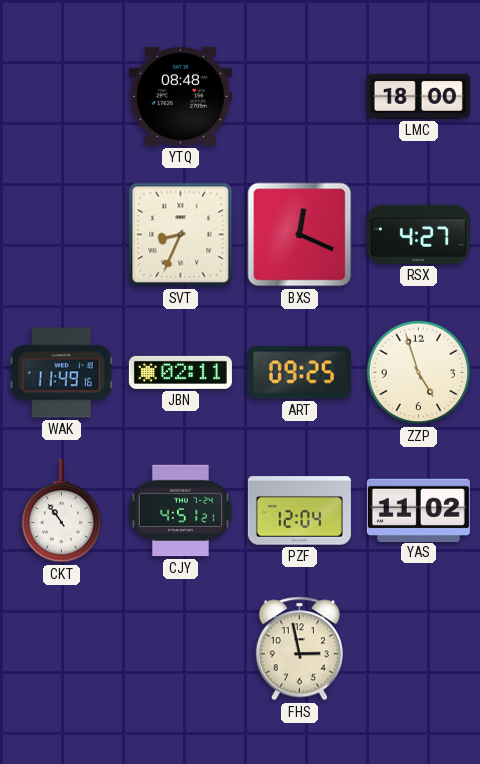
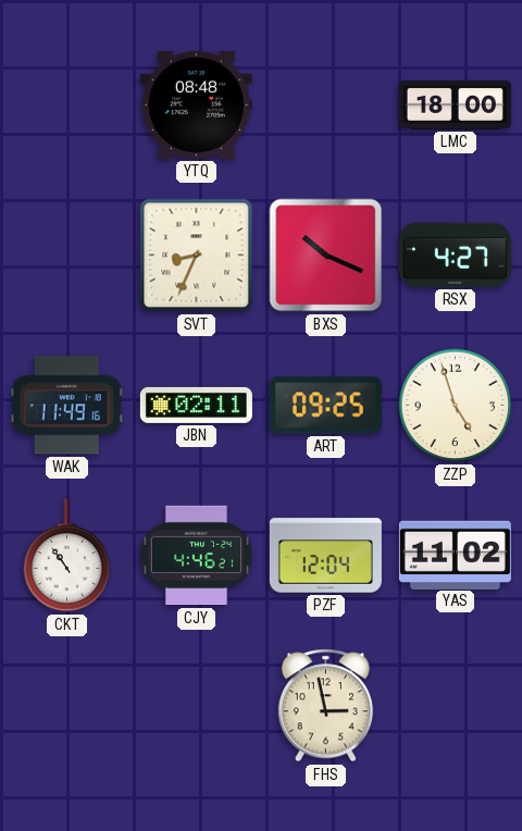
BXS: 12:19 -> 10:19
CJY: 4:51 -> 4:46
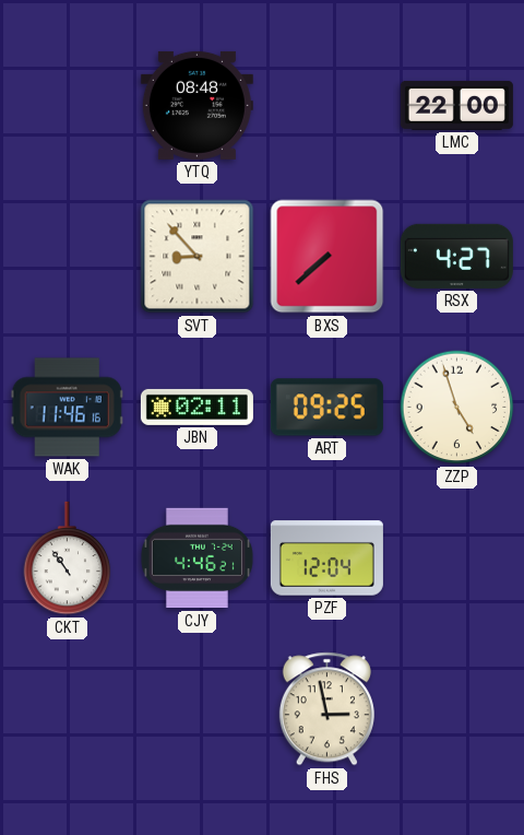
LMC: 18:00 -> 22:00
SVT: 8:34 -> 8:53
BXS: 10:19 -> 7:38
WAK: 11:49 -> 11:46
YAS: 11:02 -> none
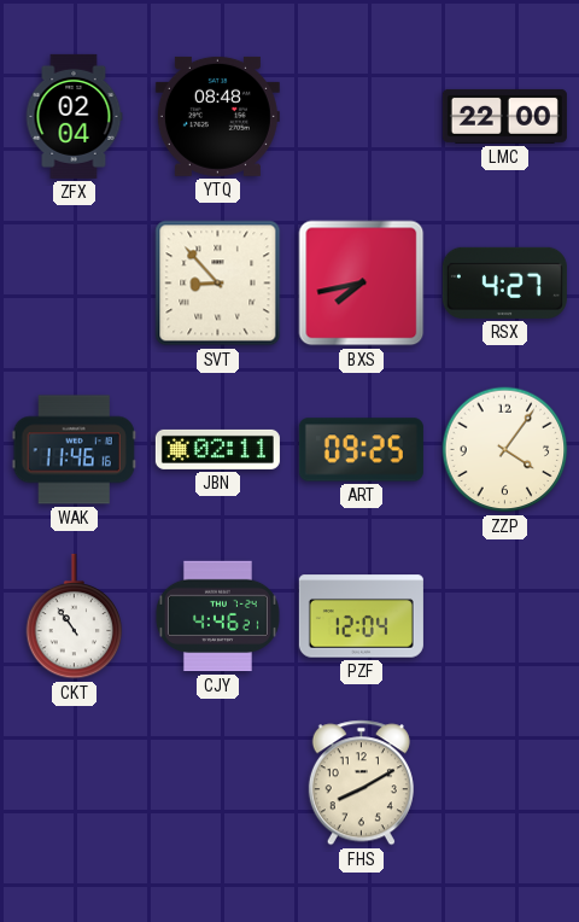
ZFX: none -> 02:04
BXS: 7:38 -> 7:43
ZZP: 4:57 -> 4:06
FHS: 2:58 -> 8:10
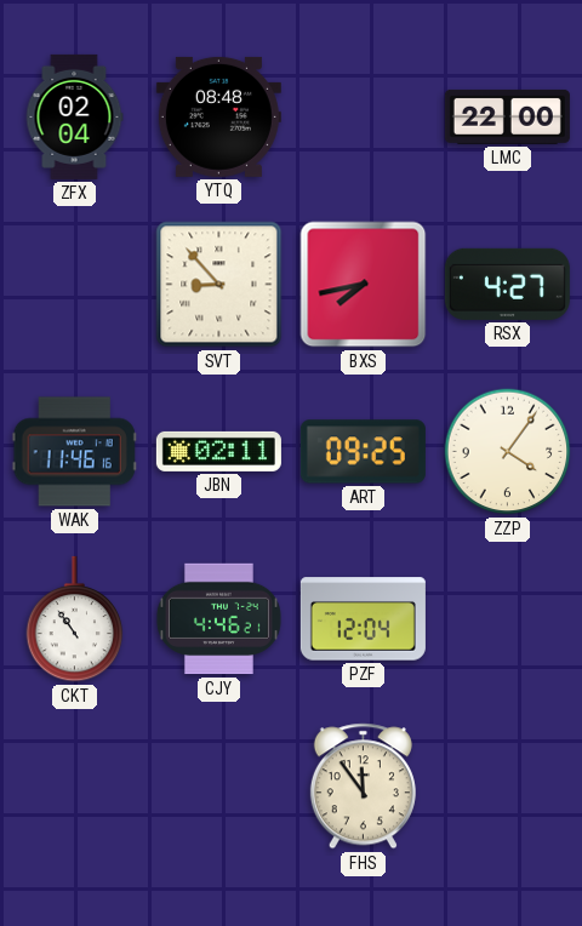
FHS: 8:10 -> 11:54
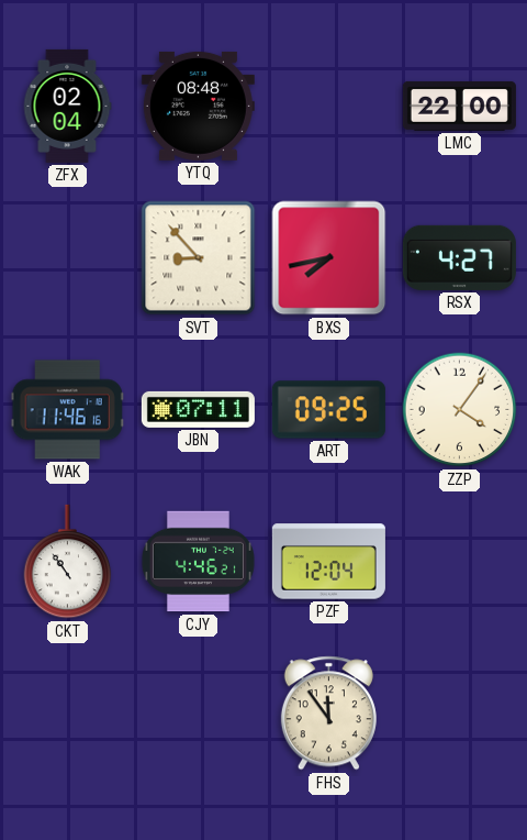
JBN: 02:11 -> 07:11
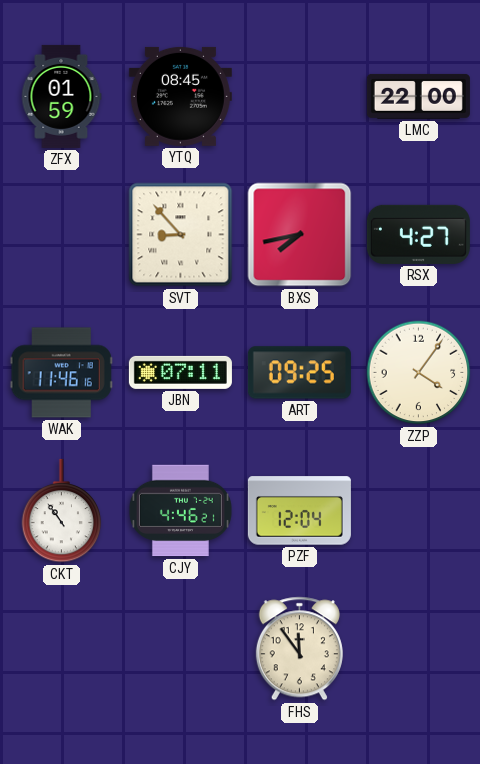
ZFX: 02:04 -> 01:59
YTQ: 08:48 -> 08:45
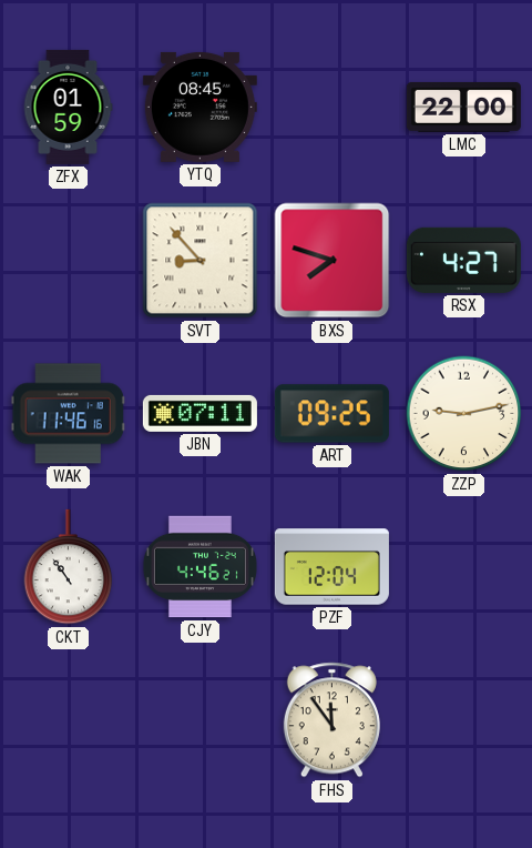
BXS: 7:43 -> 7:48
ZZP: 4:06 -> 9:13
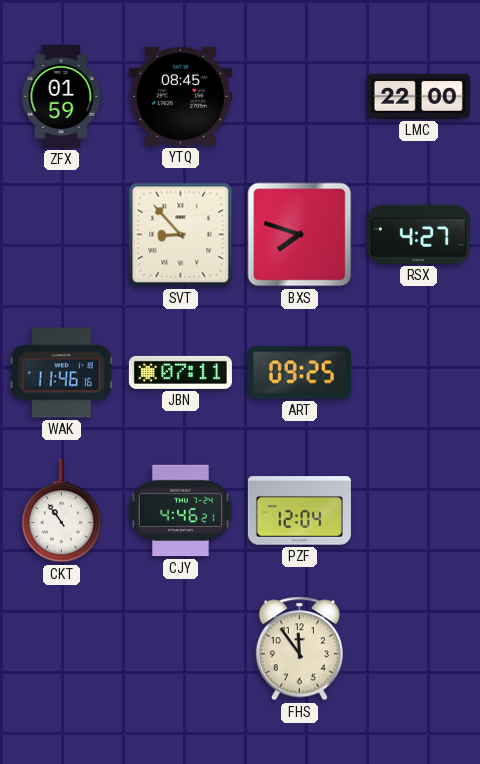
ZZP: 9:13 -> none
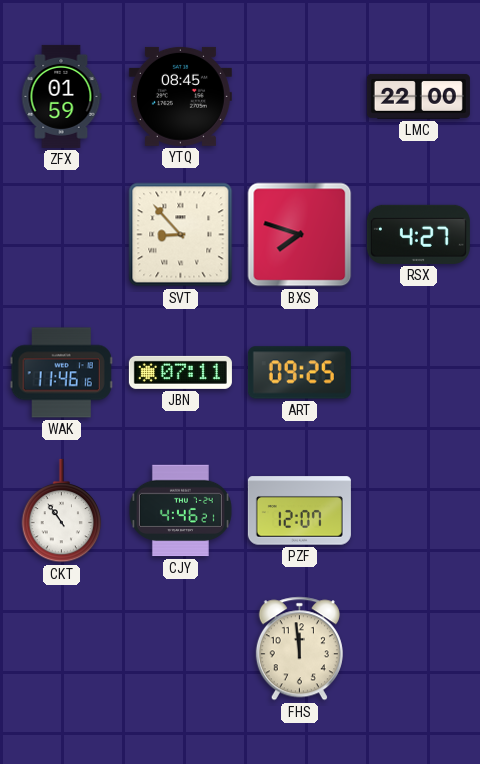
PZF: 12:04 -> 12:07
FHS: 11:54 -> 11:59
